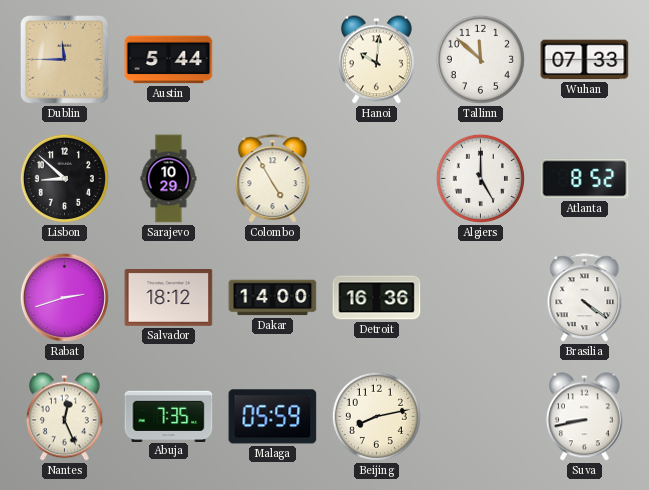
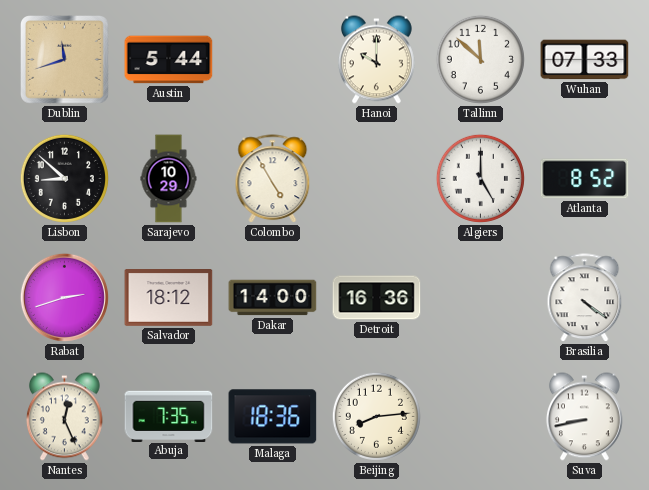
Dublin: 11:45 -> 11:42
Hanoi: 10:01 -> 10:00
Malaga: 05:59 -> 18:36
Beijing: 8:13 -> 8:14
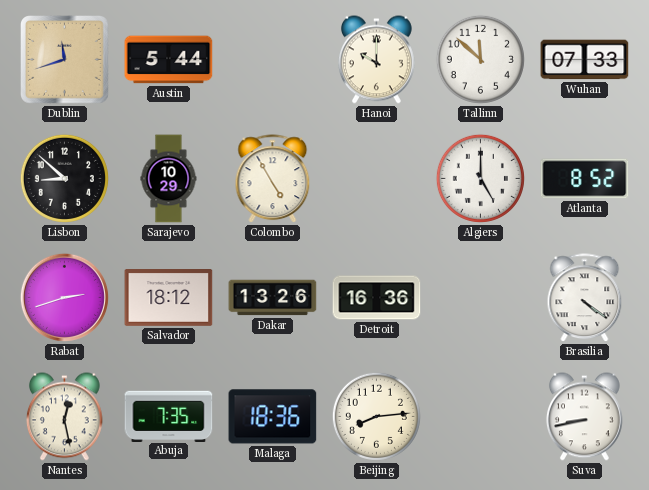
Dakar: 14:00 -> 13:26
Nantes: 12:26 -> 12:28
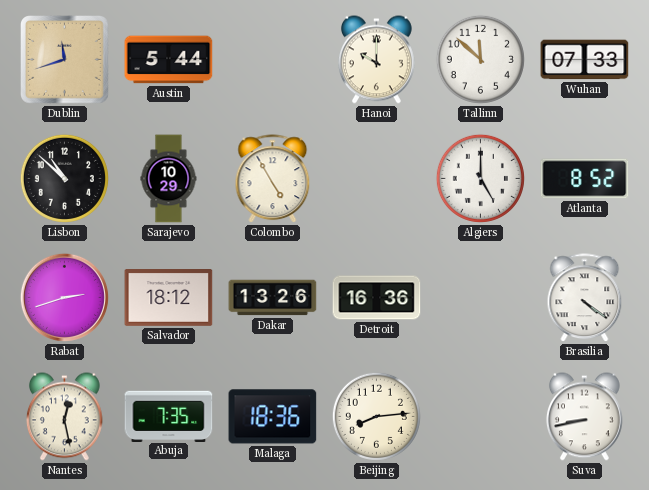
Lisbon: 8:52 -> 10:52
